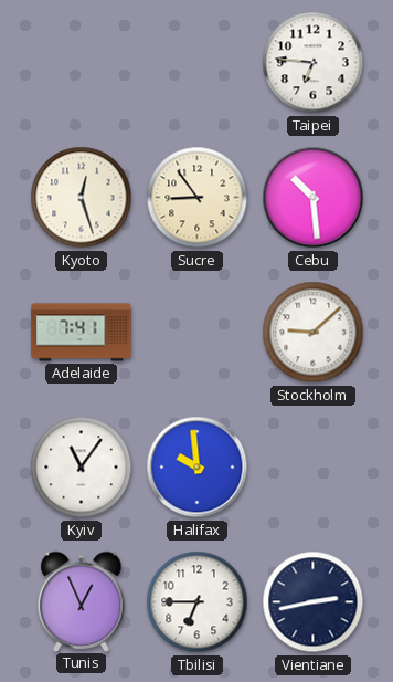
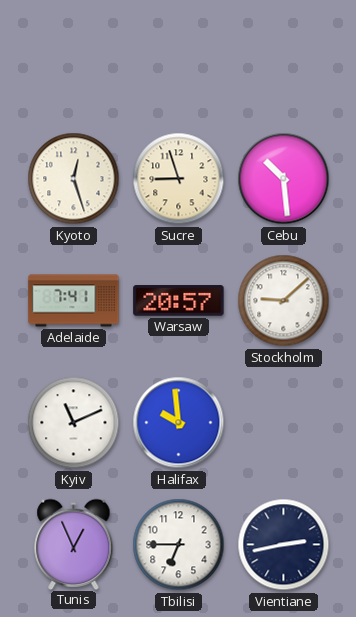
Taipei: 6:46 -> none
Sucre: 8:54 -> 8:57
Warsaw: none -> 20:57
Kyiv: 11:06 -> 11:11
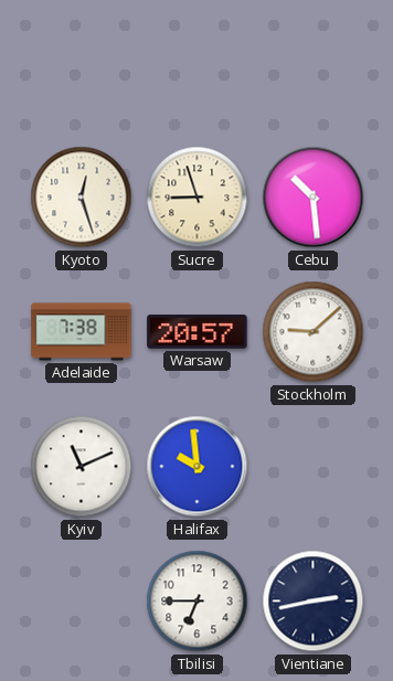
Adelaide: 7:41 -> 7:38
Tunis: 12:56 -> none
